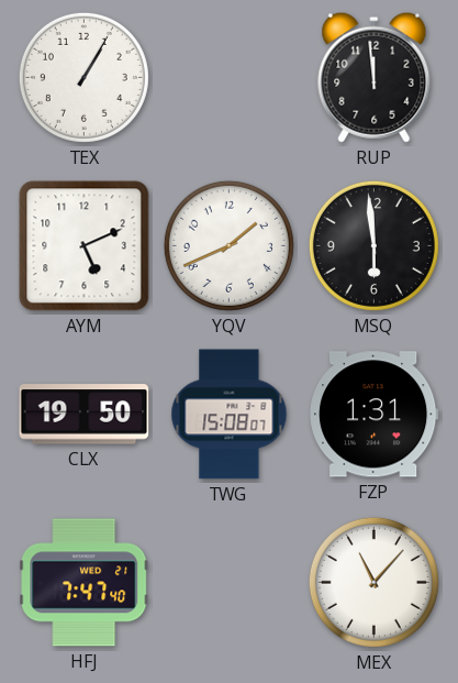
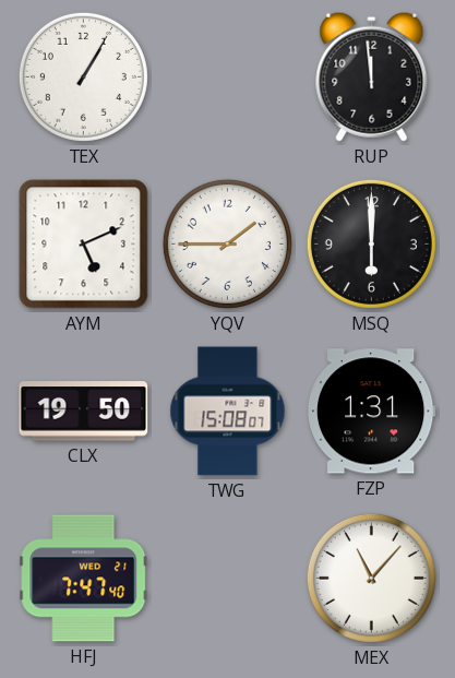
YQV: 1:41 -> 1:45
MSQ: 5:59 -> 6:00
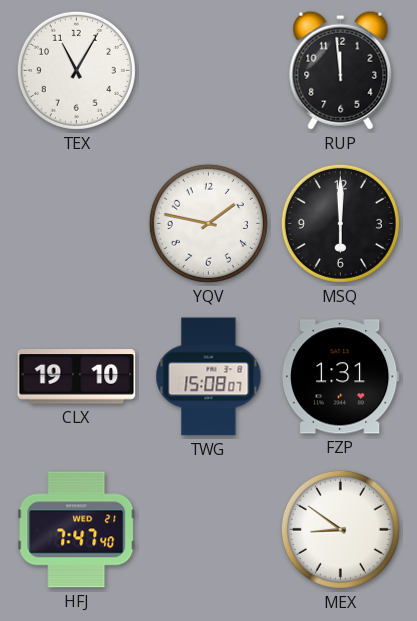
TEX: 1:05 -> 11:05
AYM: 5:11 -> none
YQV: 1:45 -> 1:47
CLX: 19:50 -> 19:10
MEX: 11:07 -> 8:51
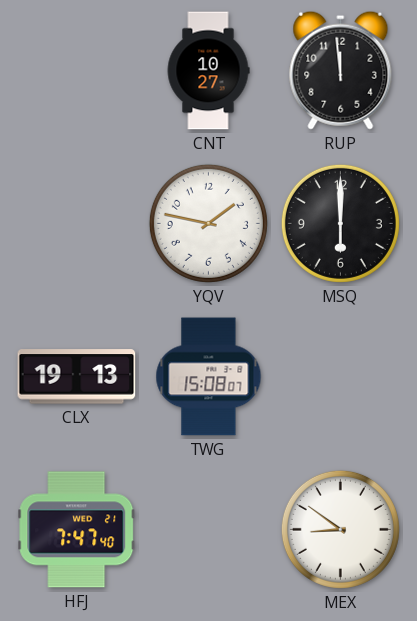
TEX: 11:05 -> none
CNT: none -> 10:27
CLX: 19:10 -> 19:13
FZP: 1:31 -> none
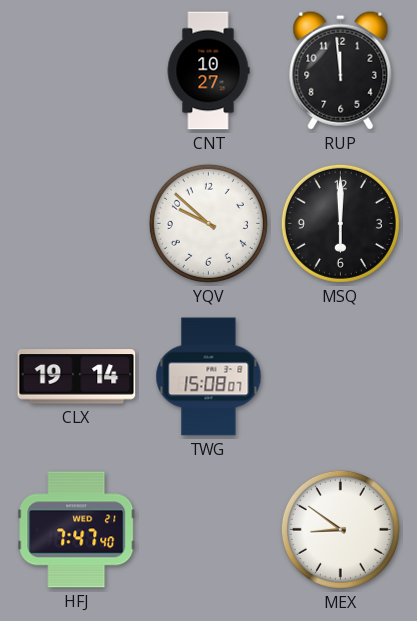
YQV: 1:47 -> 9:52
CLX: 19:13 -> 19:14
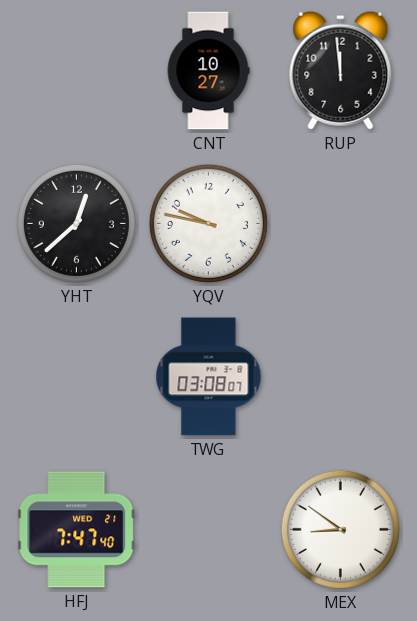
YHT: none -> 12:38
YQV: 9:52 -> 9:47
MSQ: 6:00 -> none
CLX: 19:14 -> none
TWG: 15:08 -> 03:08
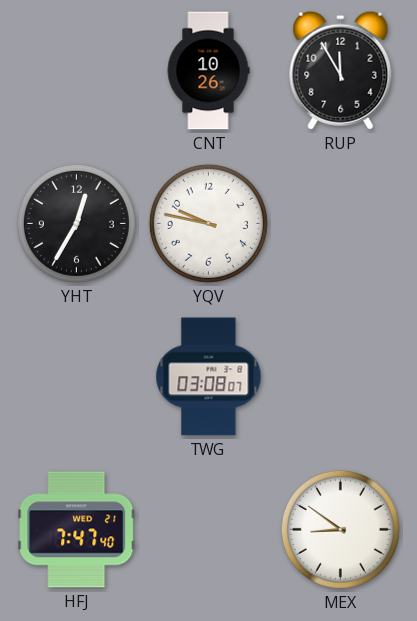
CNT: 10:27 -> 10:26
RUP: 11:59 -> 11:55
YHT: 12:38 -> 12:35
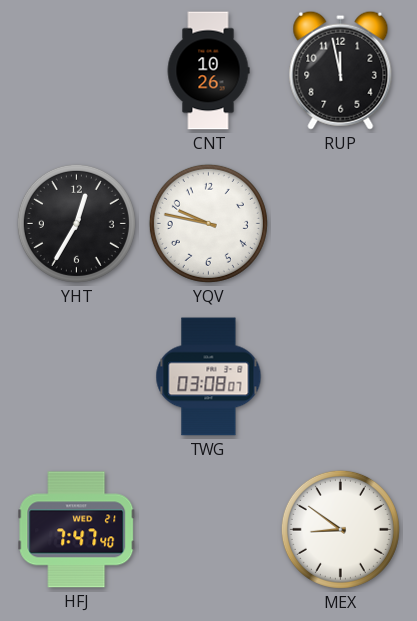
RUP: 11:55 -> 11:58
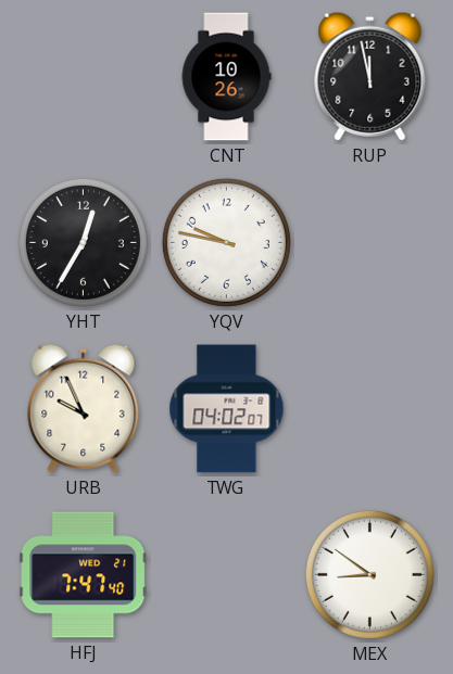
URB: none -> 9:56
TWG: 03:08 -> 04:02
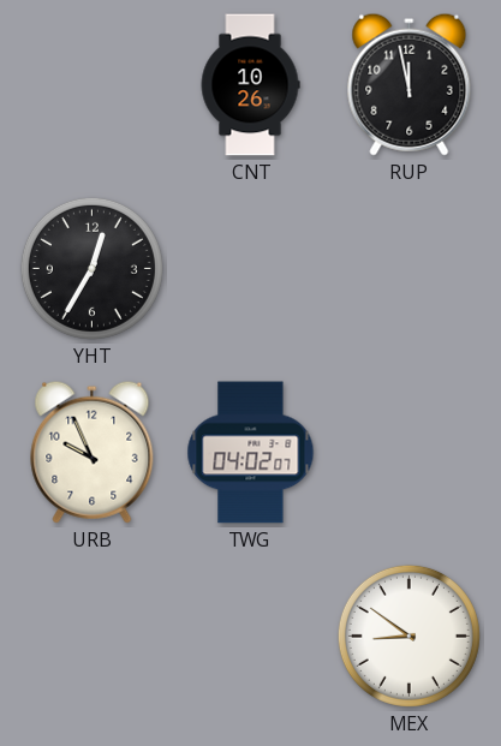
YQV: 9:47 -> none
HFJ: 7:47 -> none
